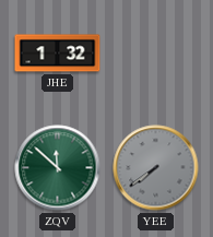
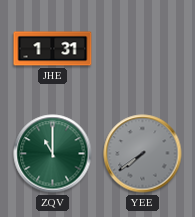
JHE: 1:32 -> 1:31
ZQV: 11:52 -> 11:00
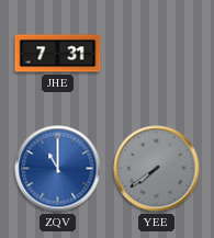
JHE: 1:31 -> 7:31
ZQV dial: green -> blue
